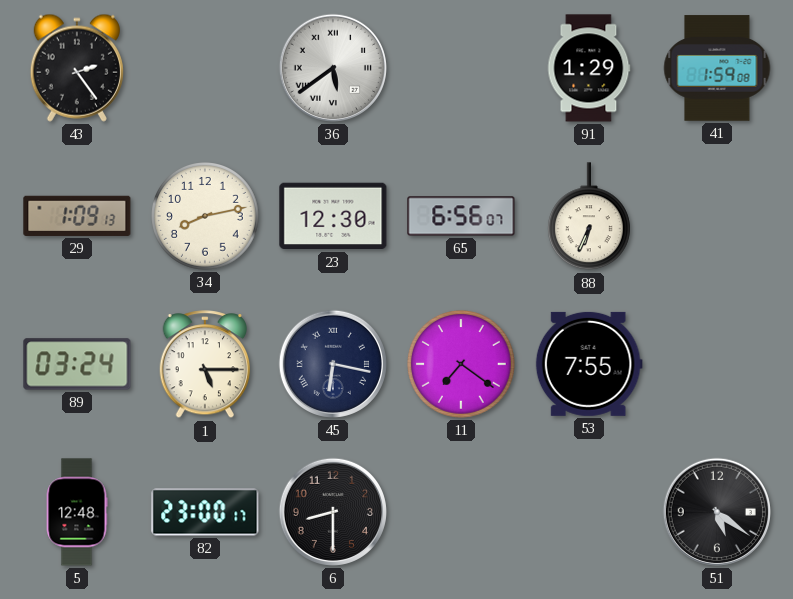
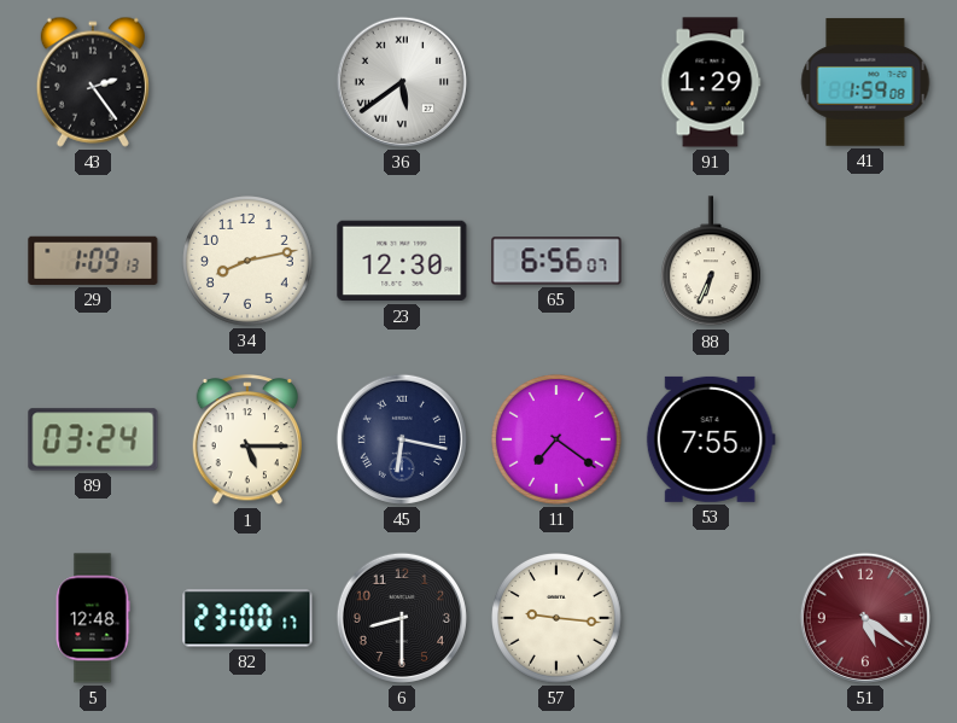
57: none -> 9:16
51 dial: black -> burgundy
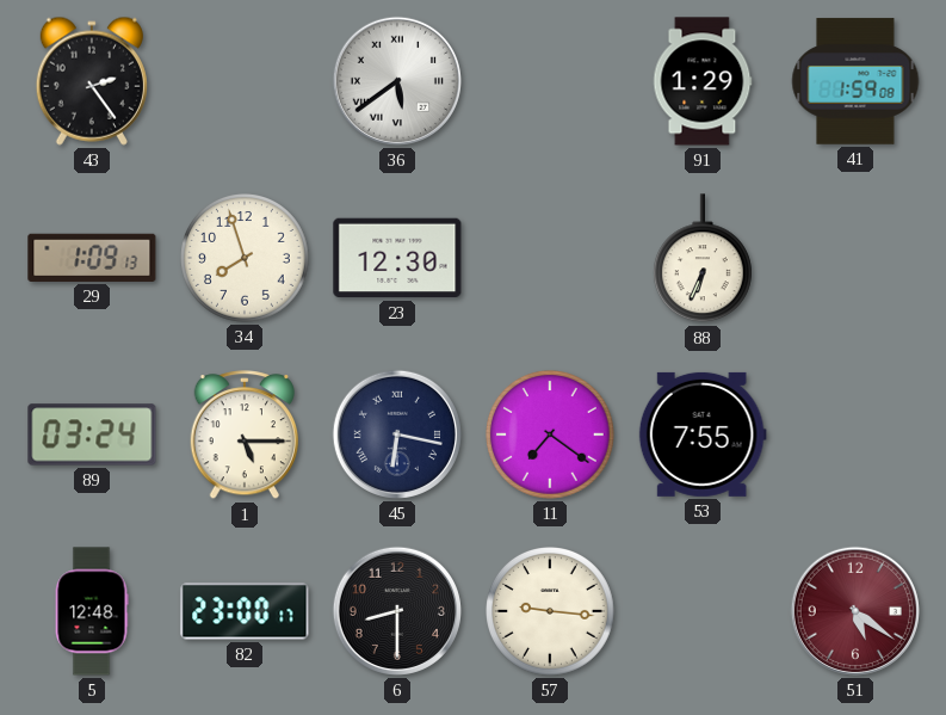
34: 8:13 -> 7:57
65: 6:56 -> none
